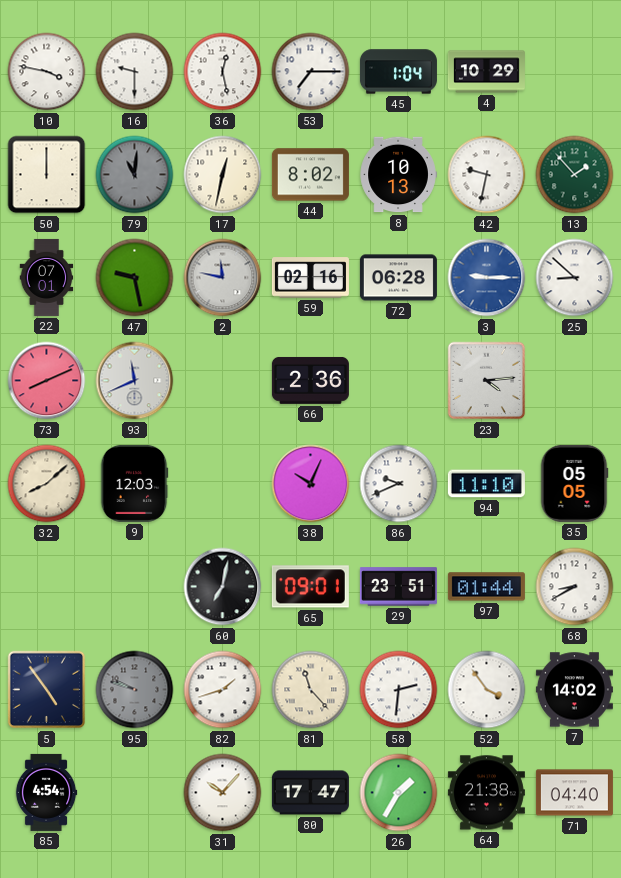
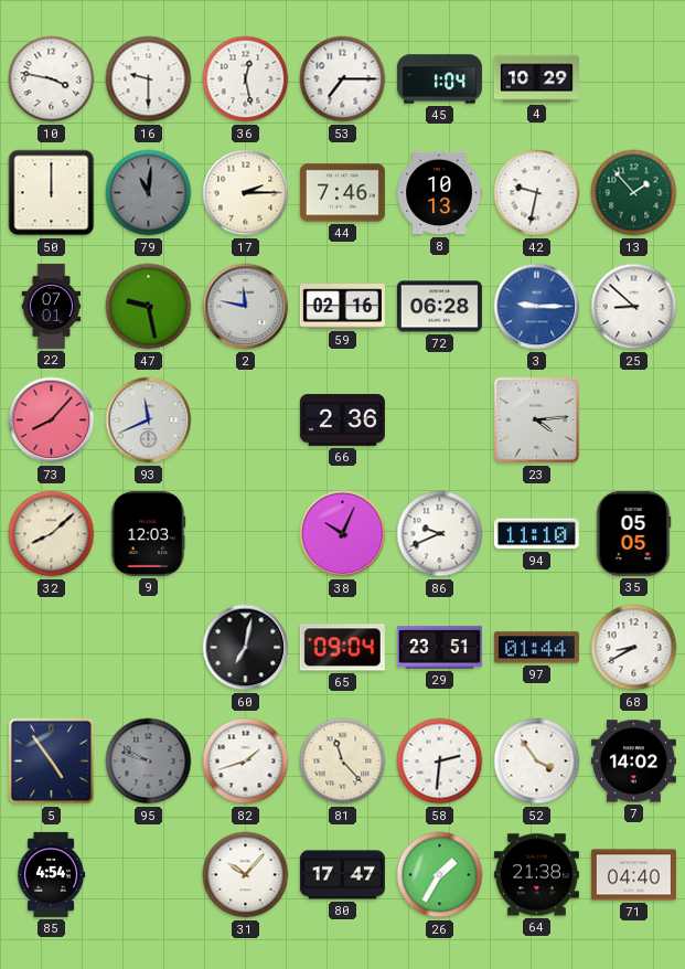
17: 12:32 -> 2:15
44: 8:02 -> 7:46
73: 8:11 -> 8:07
65: 09:01 -> 09:04
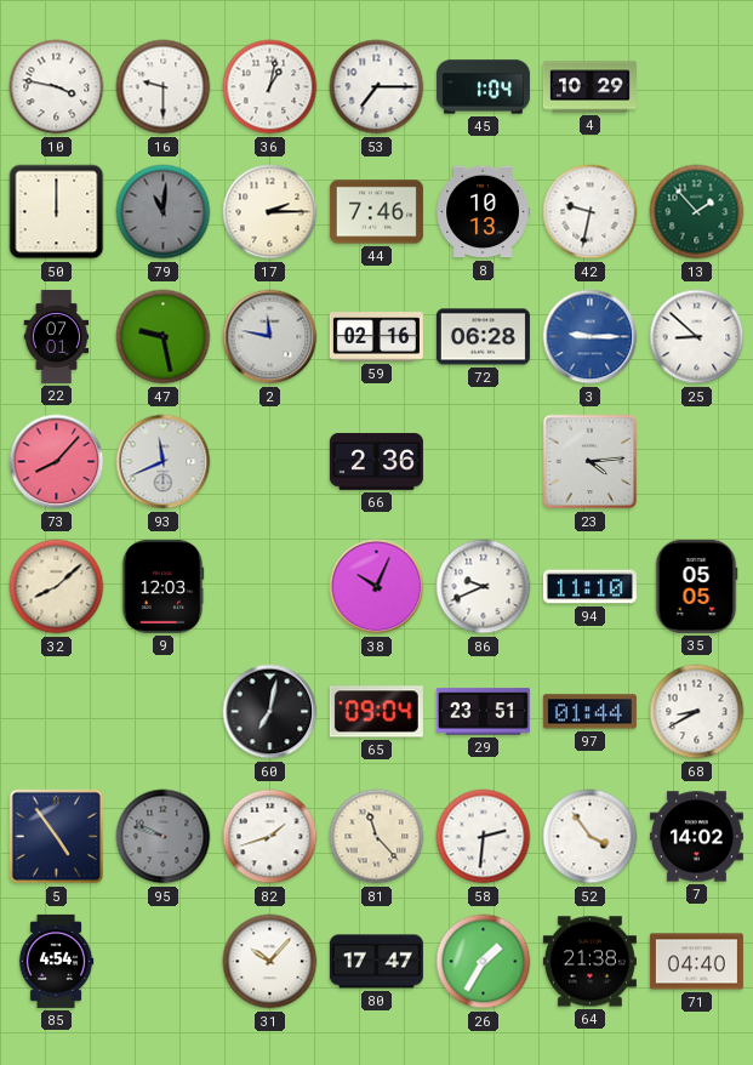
36: 12:28 -> 1:02
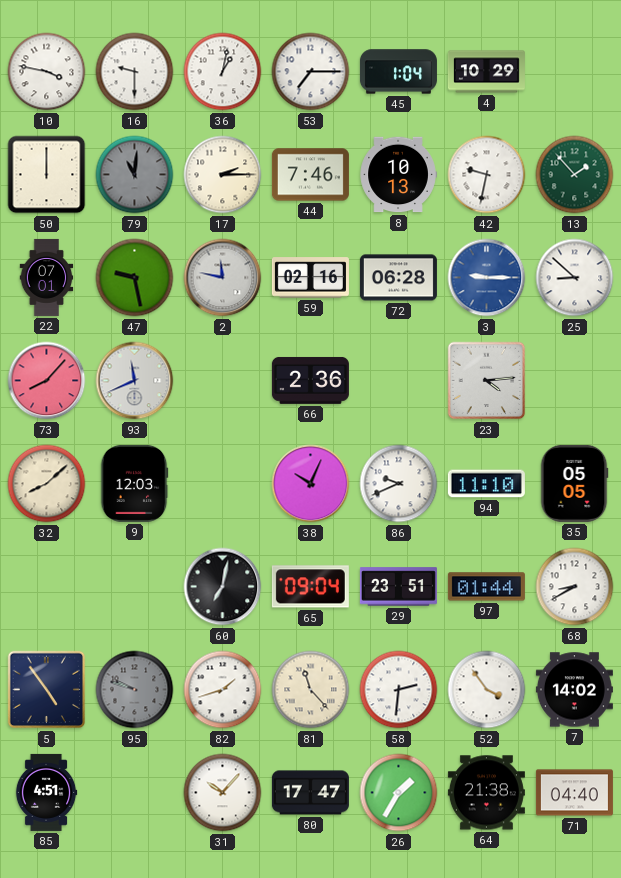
85: 4:54 -> 4:51
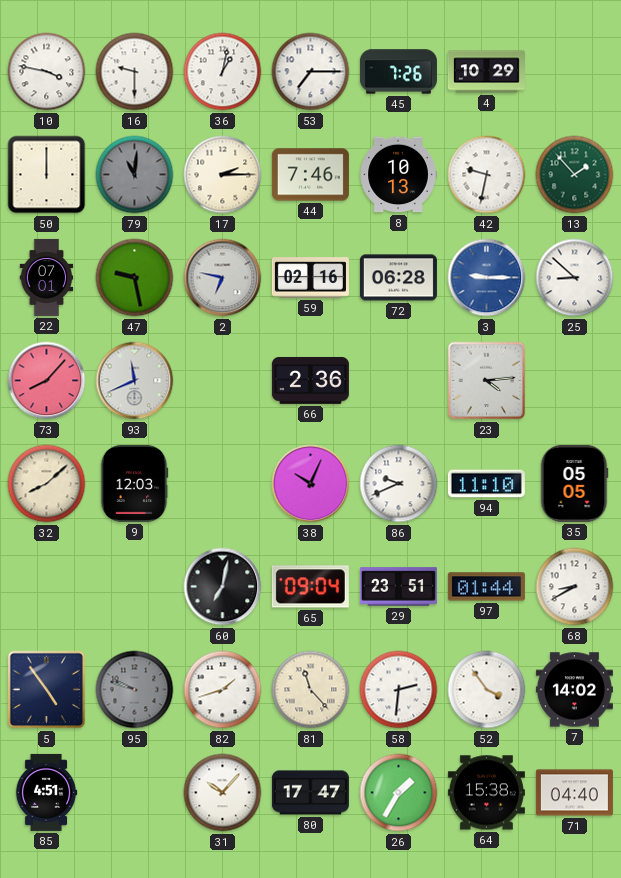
45: 1:04 -> 7:26
2: 11:47 -> 6:47
64: 21:38 -> 15:38
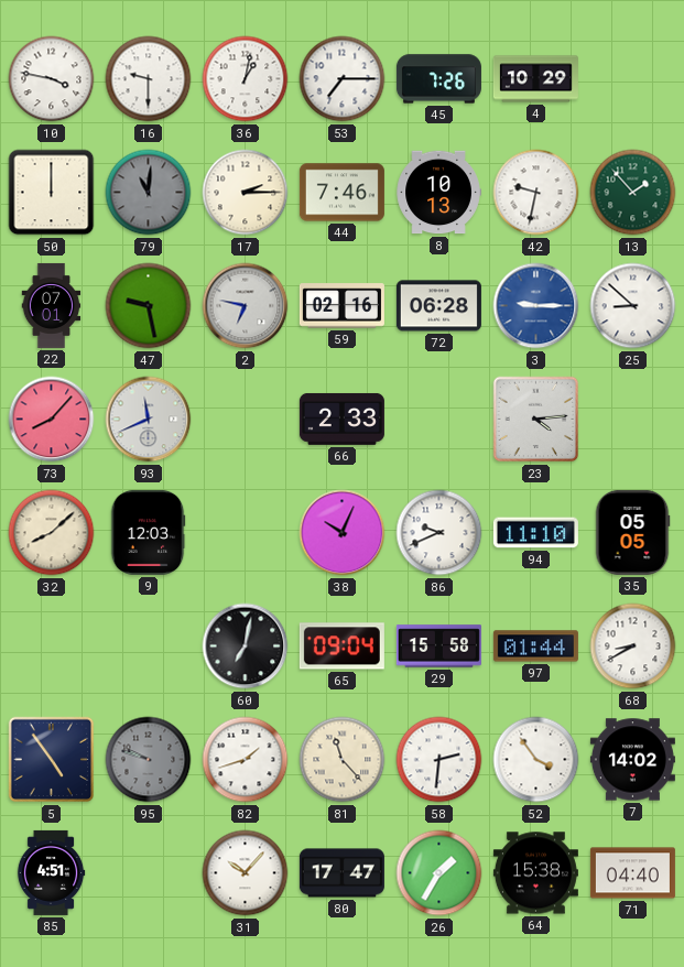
66: 2:36 -> 2:33
29: 23:51 -> 15:58
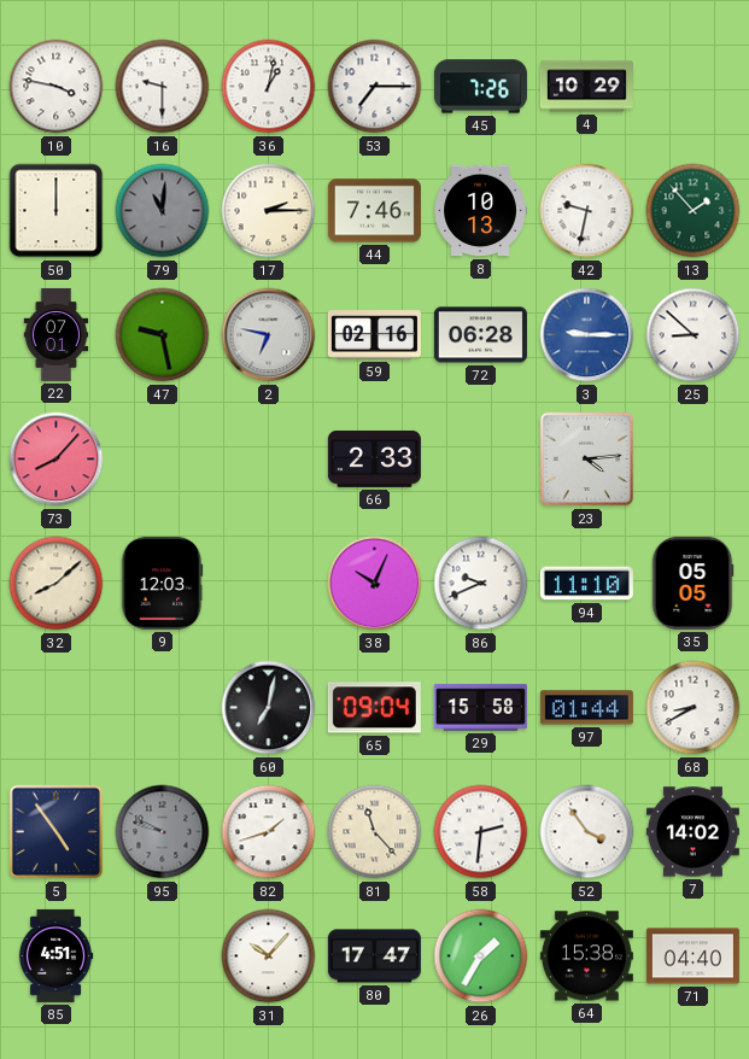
93: 11:41 -> none
